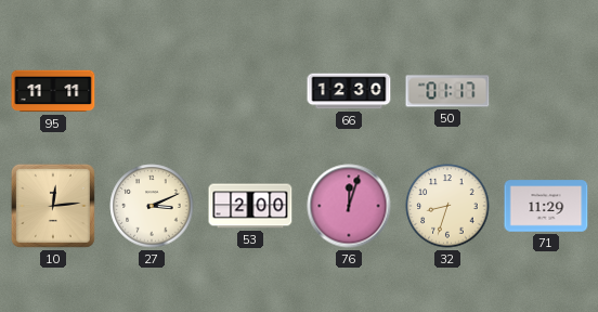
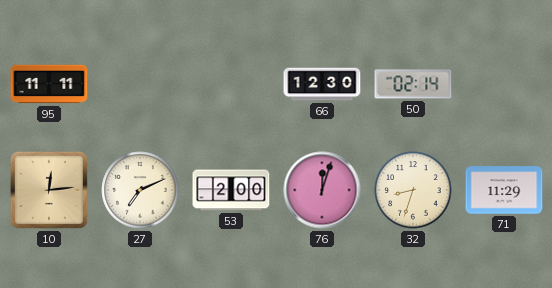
50: 01:17 -> 02:14
27: 3:11 -> 7:11
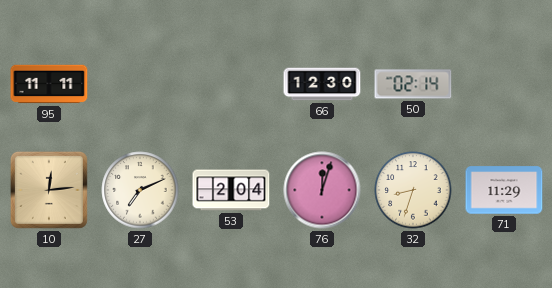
53: 2:00 -> 2:04
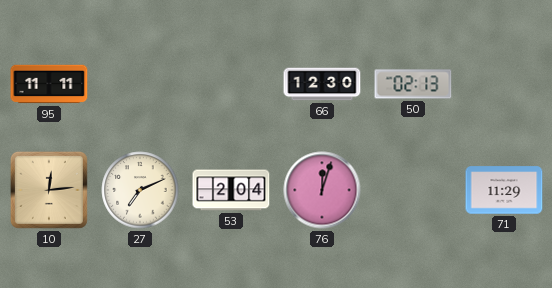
50: 02:14 -> 02:13
32: 8:33 -> none
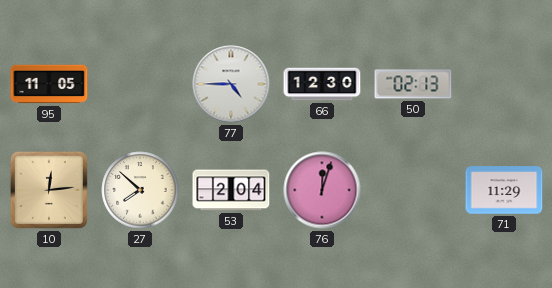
95: 11:11 -> 11:05
77: none -> 4:45
27: 7:11 -> 7:52
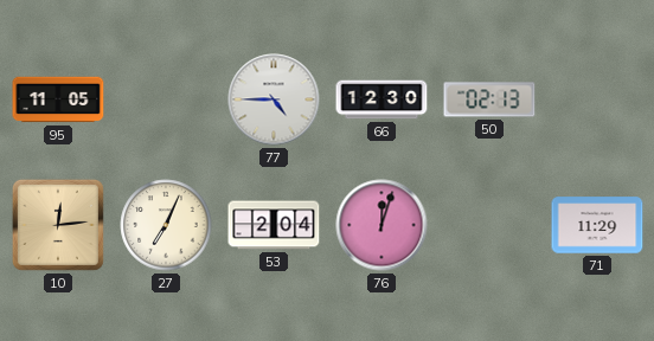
27: 7:52 -> 7:04
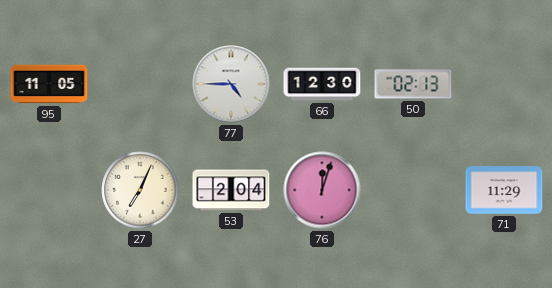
10: 12:14 -> none
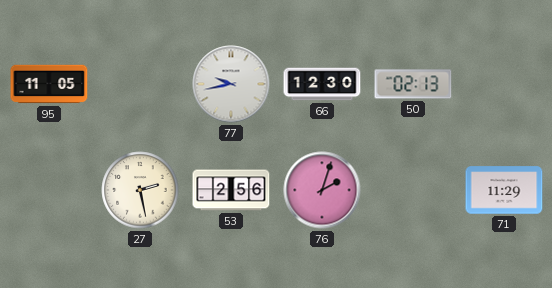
77: 4:45 -> 9:43
27: 7:04 -> 2:28
53: 2:04 -> 2:56
76: 12:03 -> 2:03
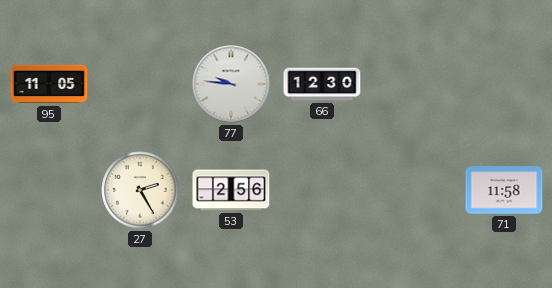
77: 9:43 -> 9:46
50: 02:13 -> none
27: 2:28 -> 2:25
76: 2:03 -> none
71: 11:29 -> 11:58
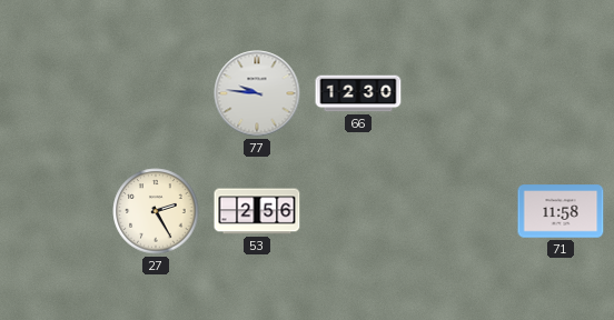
95: 11:05 -> none
